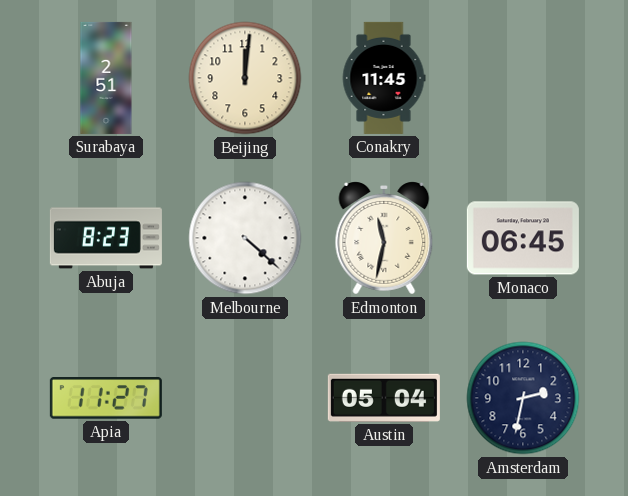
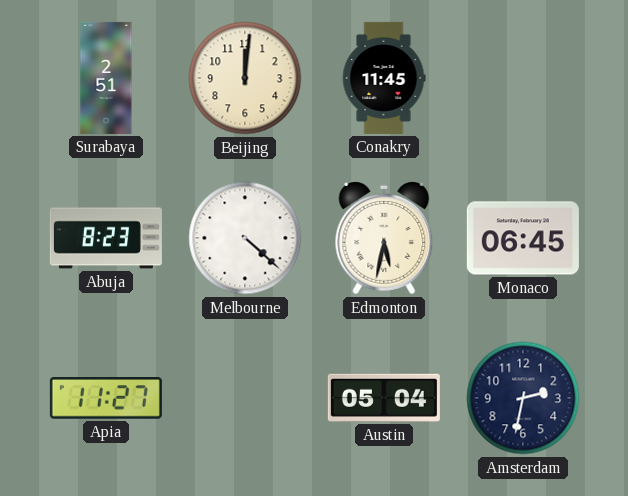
Edmonton: 11:32 -> 5:32
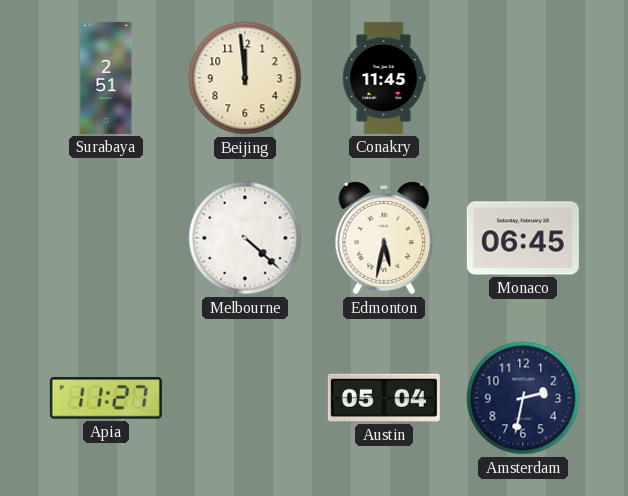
Beijing: 12:01 -> 11:59
Abuja: 8:23 -> none
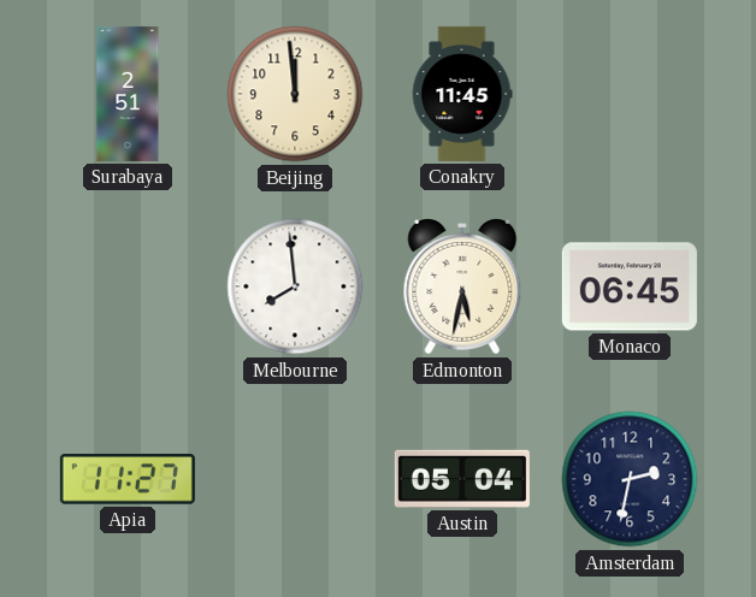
Melbourne: 4:22 -> 7:59
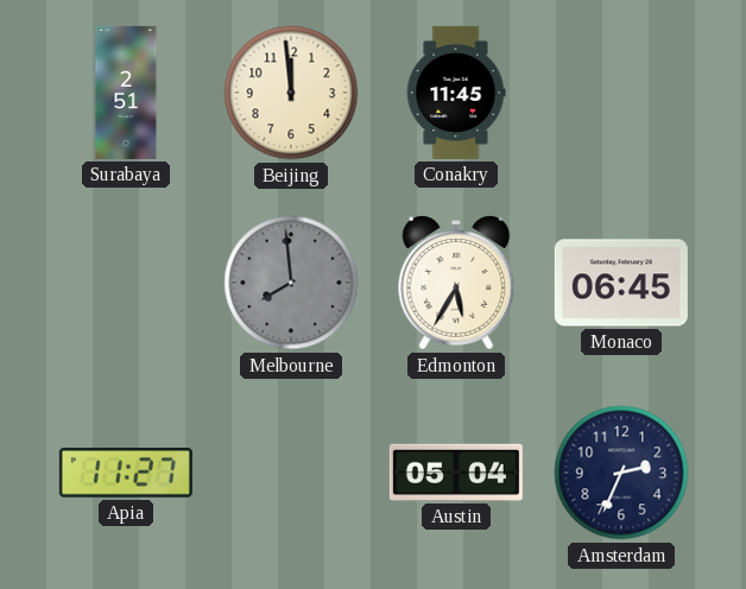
Melbourne dial: white -> grey
Edmonton: 5:32 -> 5:35
Amsterdam: 2:32 -> 2:34
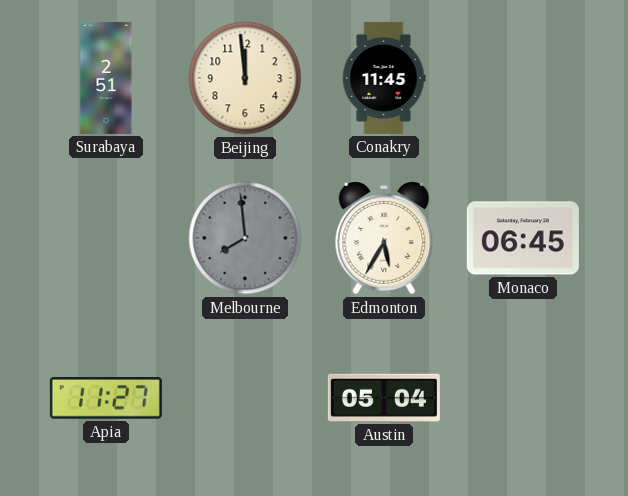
Amsterdam: 2:34 -> none
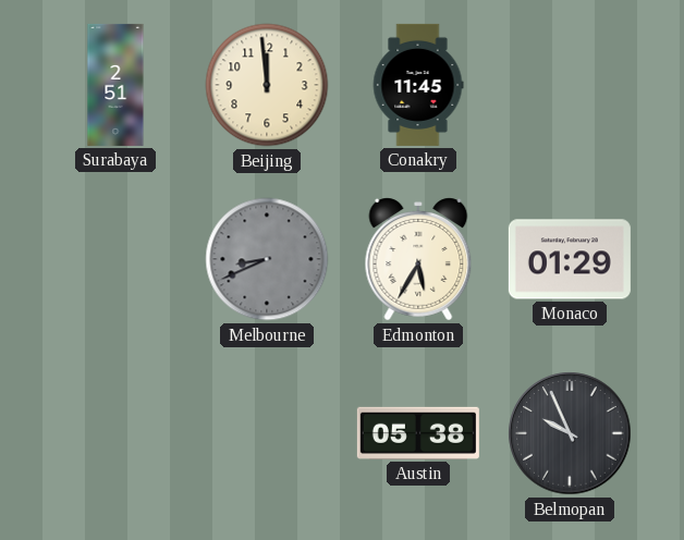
Melbourne: 7:59 -> 8:41
Monaco: 06:45 -> 01:29
Apia: 11:27 -> none
Austin: 05:04 -> 05:38
Belmopan: none -> 9:56
